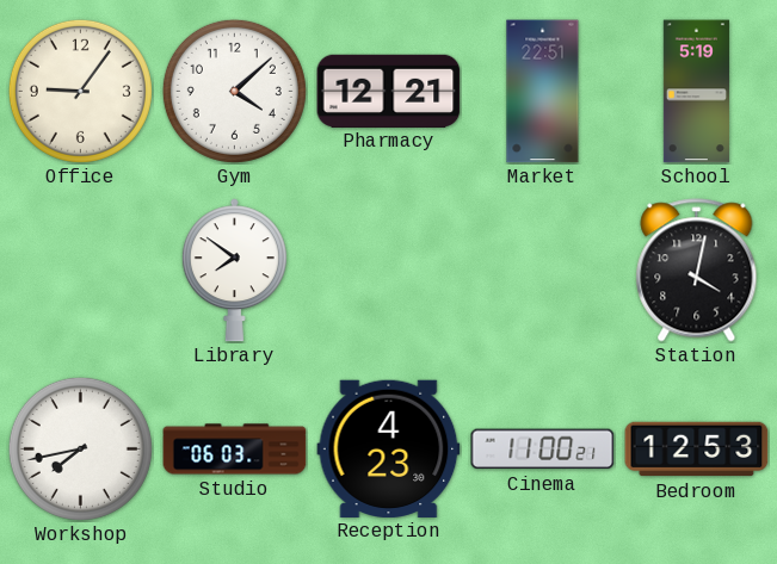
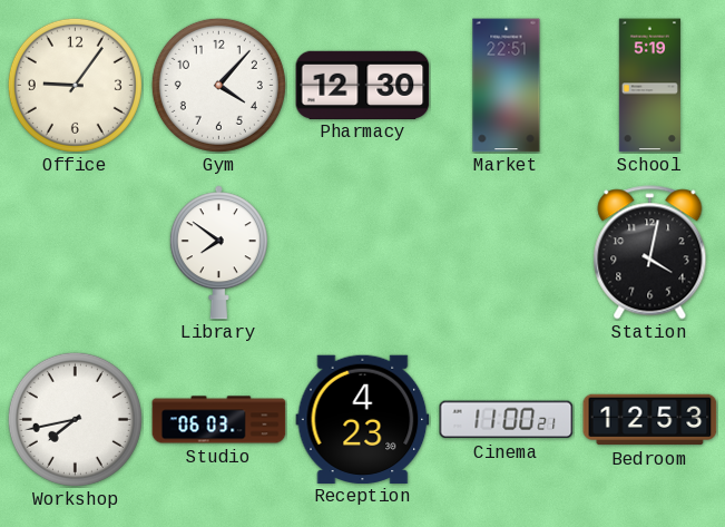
Gym: 4:08 -> 4:07
Pharmacy: 12:21 -> 12:30
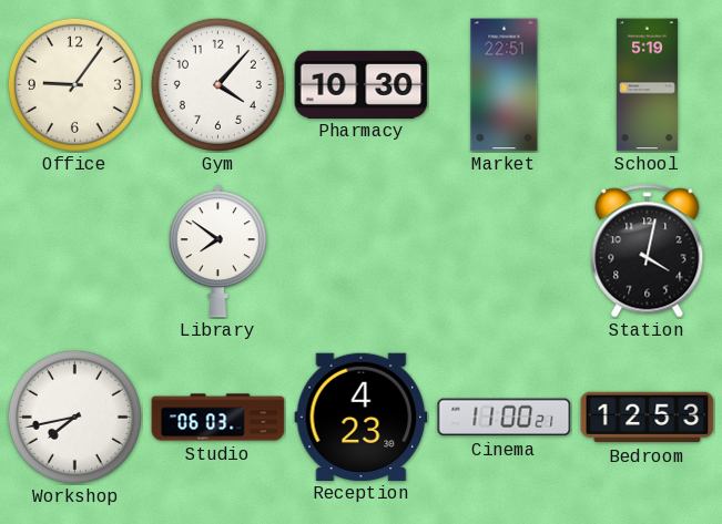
Pharmacy: 12:30 -> 10:30
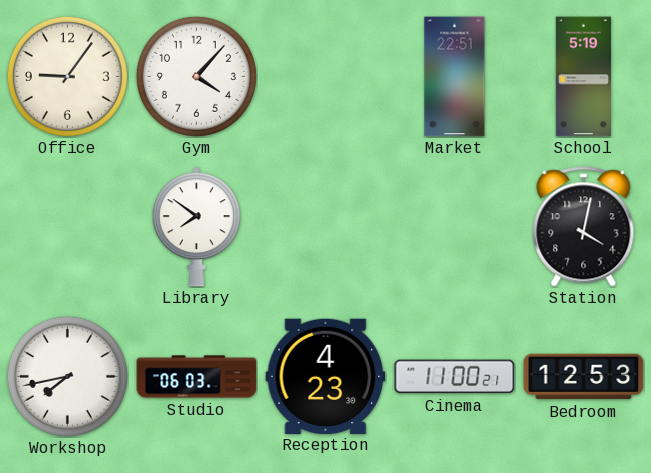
Pharmacy: 10:30 -> none
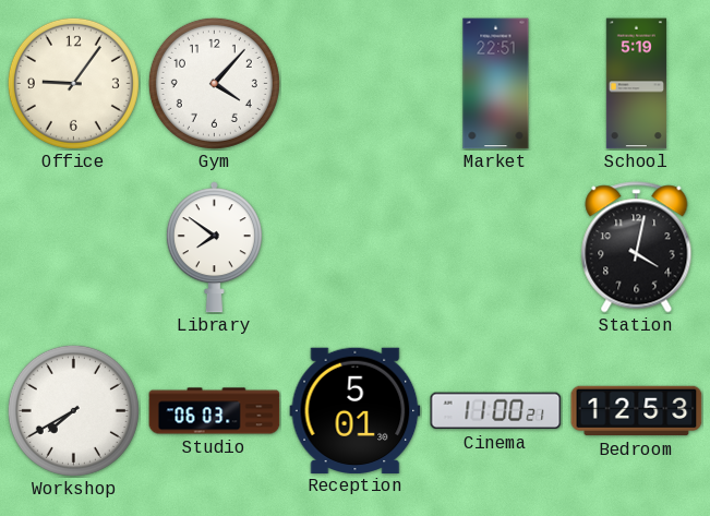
Workshop: 7:43 -> 7:40
Reception: 4:23 -> 5:01
